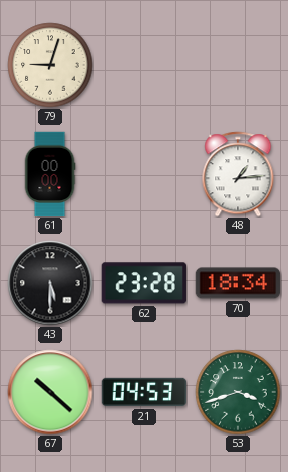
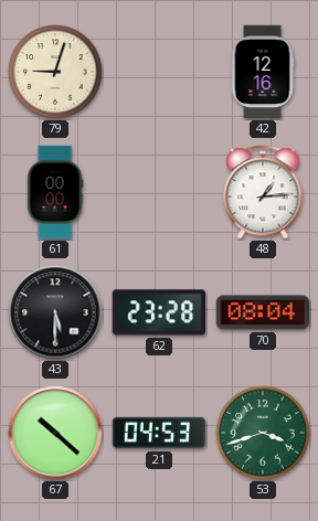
42: none -> 12:16
70: 18:34 -> 08:04
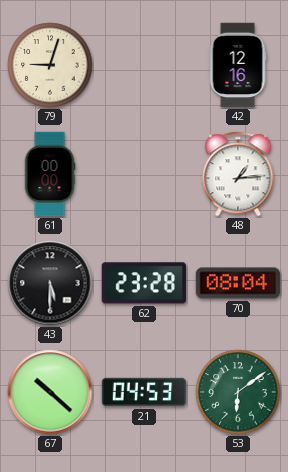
53: 3:42 -> 6:09
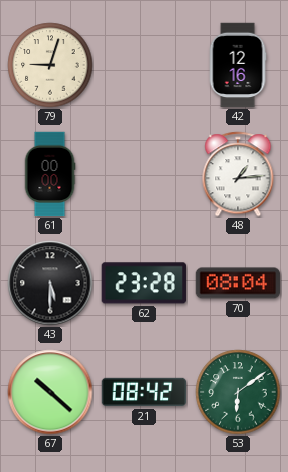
21: 04:53 -> 08:42
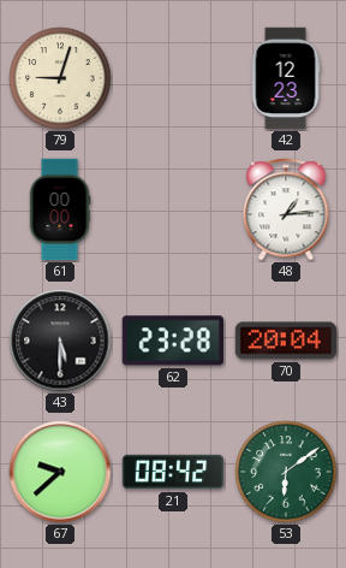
42: 12:16 -> 12:23
70: 08:04 -> 20:04
67: 10:22 -> 9:38
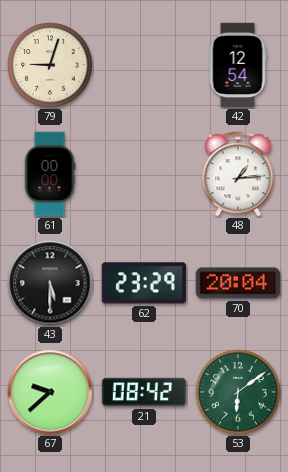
42: 12:23 -> 12:54
62: 23:28 -> 23:29
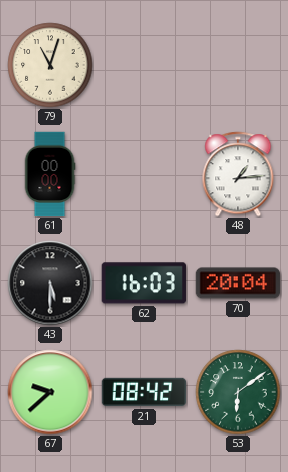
79: 9:03 -> 11:03
42: 12:54 -> none
62: 23:29 -> 16:03
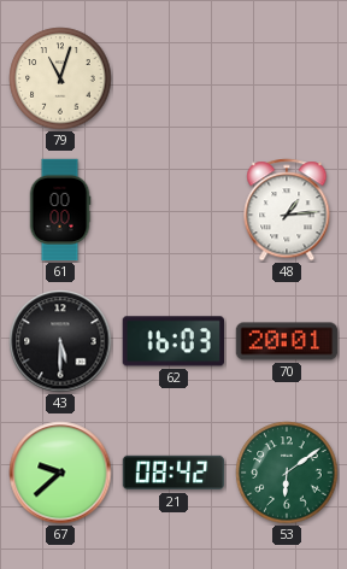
70: 20:04 -> 20:01
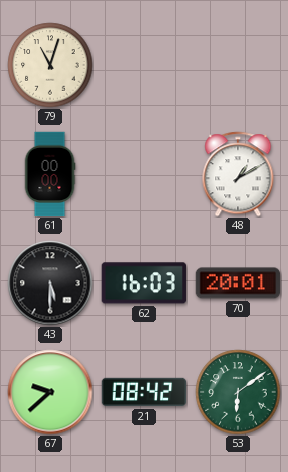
48: 1:14 -> 1:10
